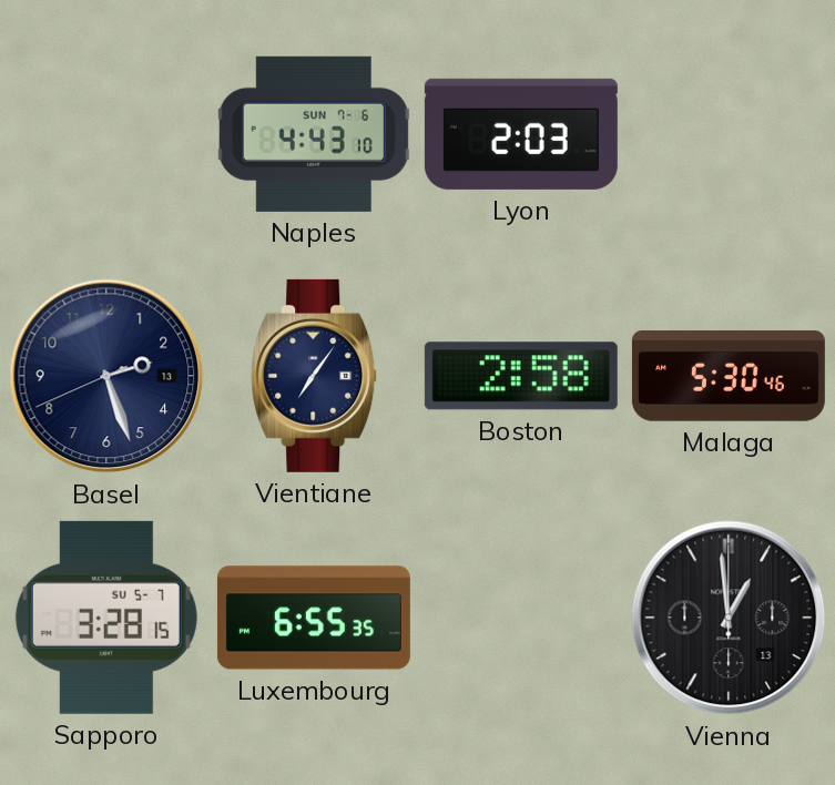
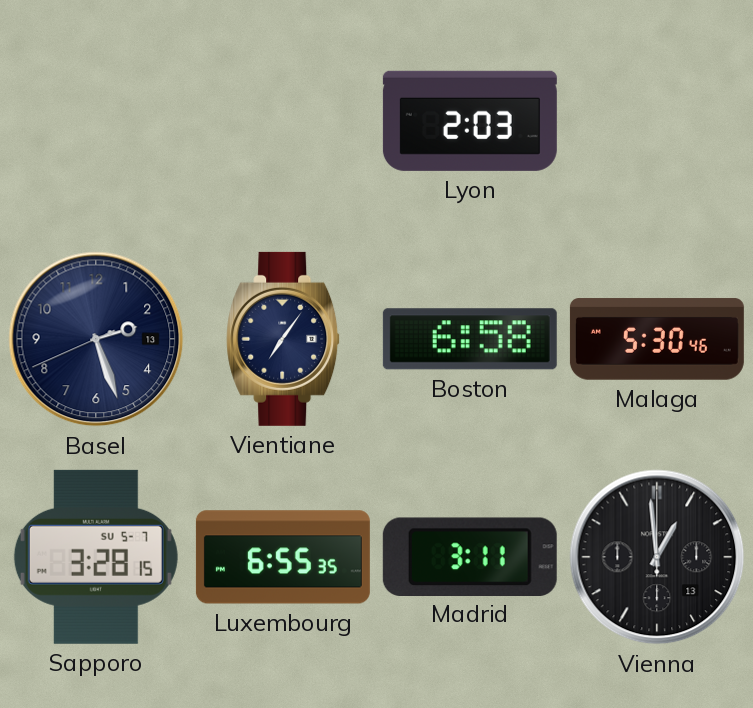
Naples: 4:43 -> none
Boston: 2:58 -> 6:58
Madrid: none -> 3:11
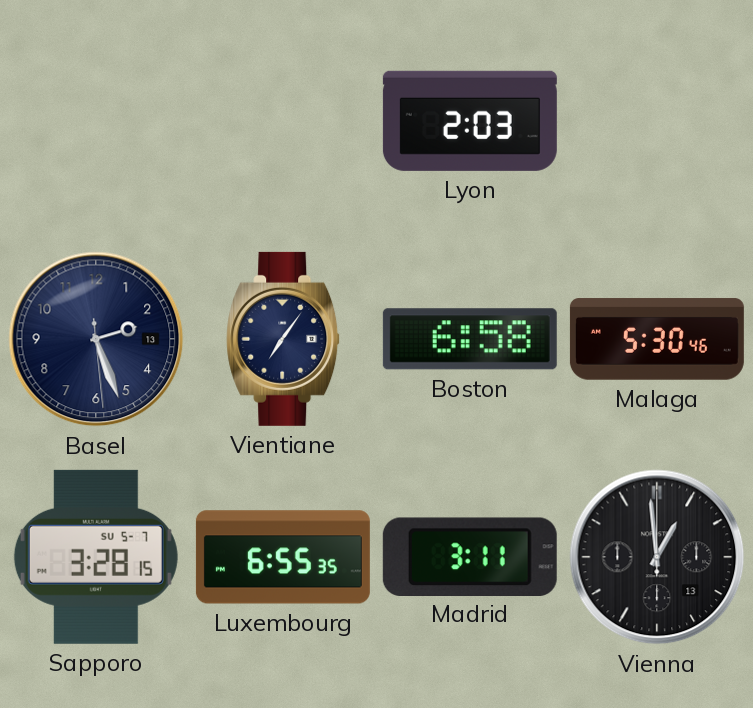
Basel: 2:26:41 -> 2:26:29
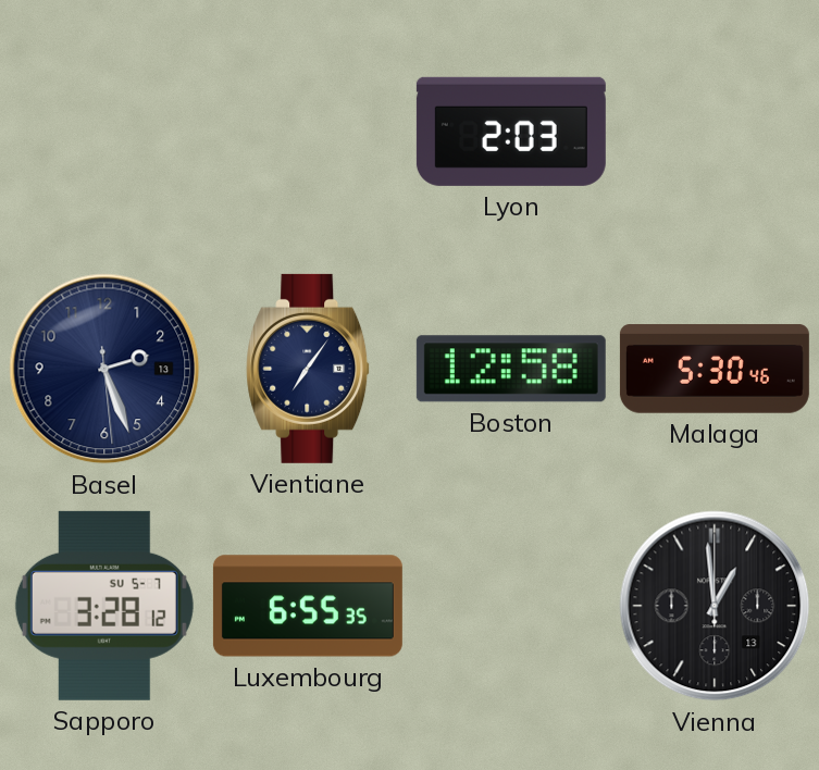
Boston: 6:58 -> 12:58
Sapporo: 3:28:15 -> 3:28:12
Madrid: 3:11 -> none
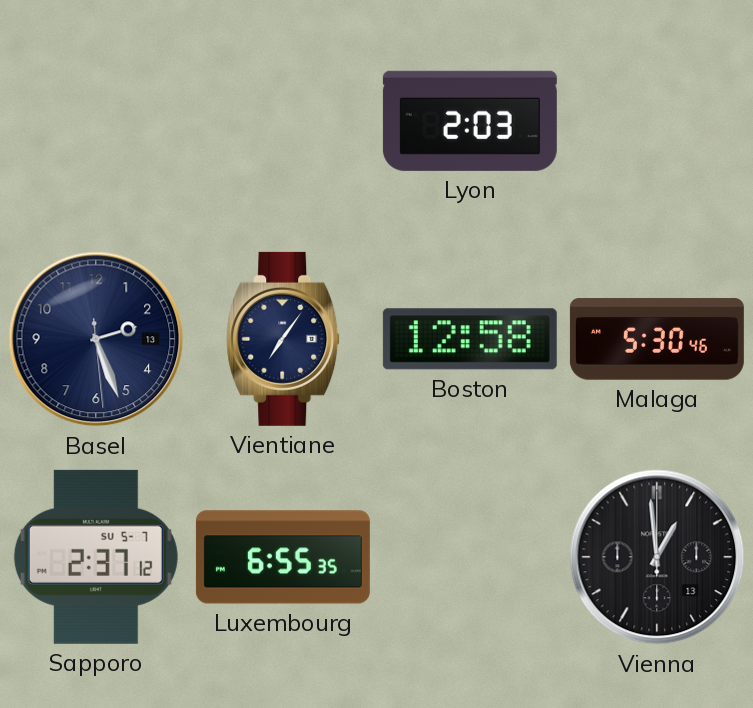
Sapporo: 3:28 -> 2:37
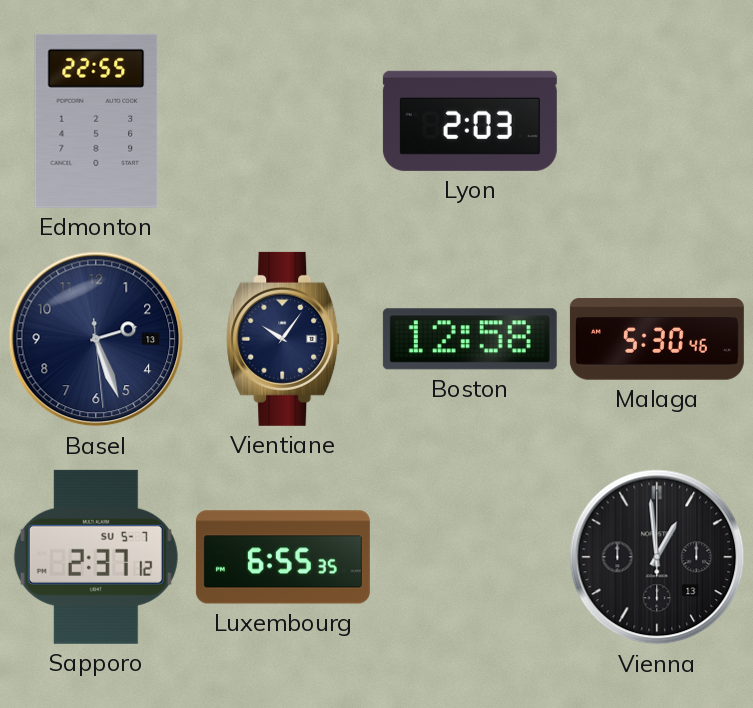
Edmonton: none -> 22:55
Vientiane: 7:06 -> 10:06
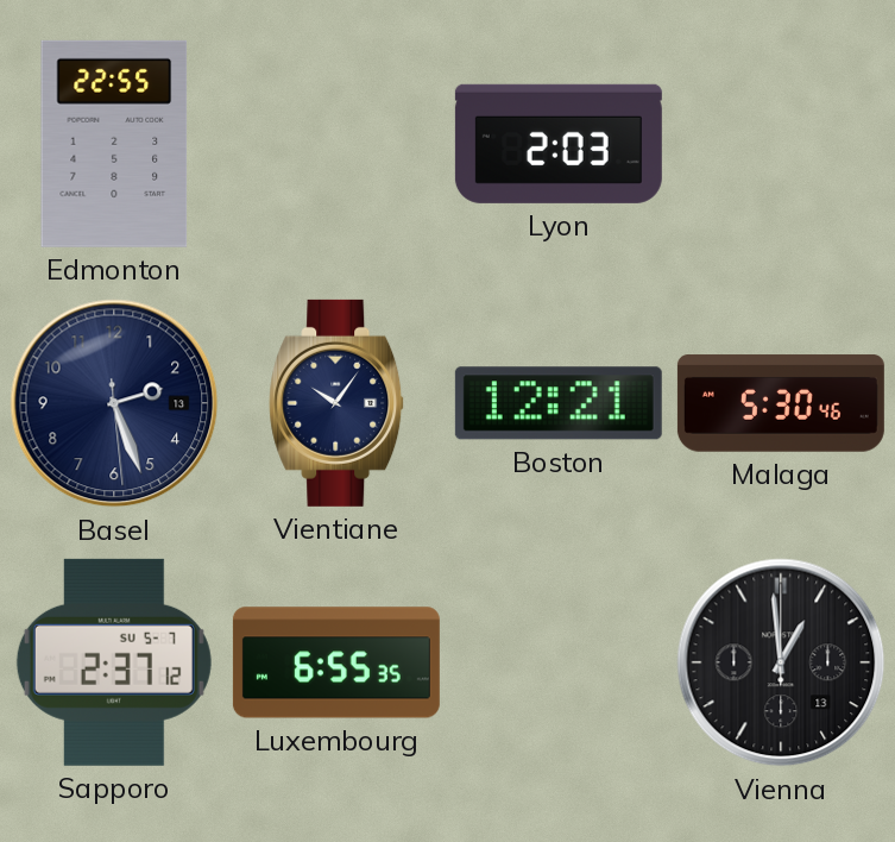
Boston: 12:58 -> 12:21
